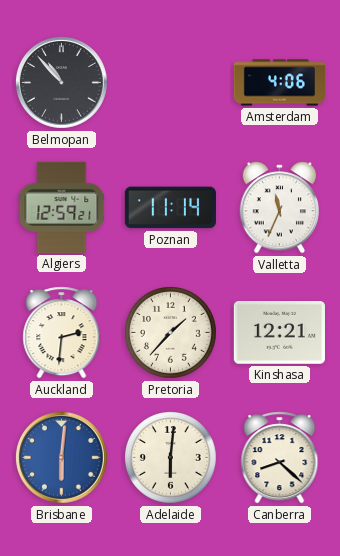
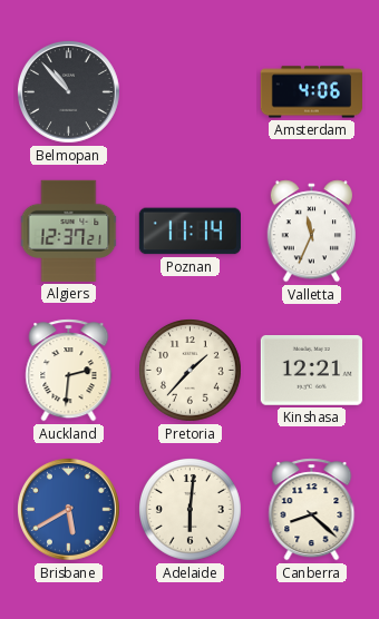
Algiers: 12:59 -> 12:37
Brisbane: 6:01 -> 5:40
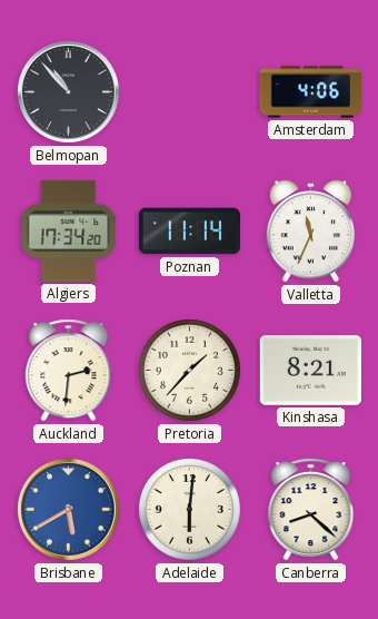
Algiers: 12:37 -> 17:34
Kinshasa: 12:21 -> 8:21
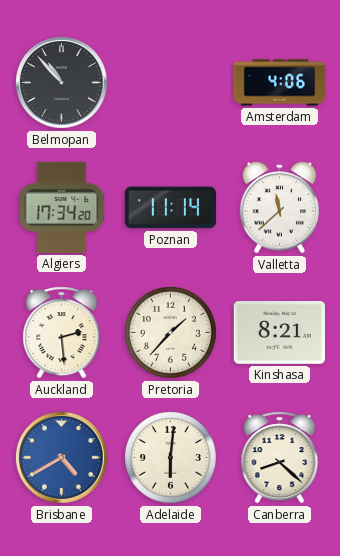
Valletta: 11:34 -> 11:38
Auckland: 2:31 -> 2:29
Brisbane: 5:40 -> 4:40
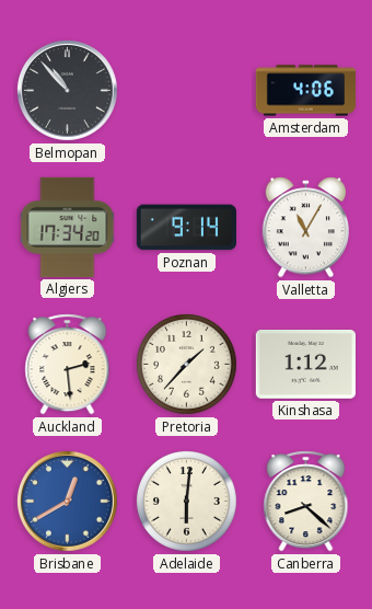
Poznan: 11:14 -> 9:14
Valletta: 11:38 -> 11:05
Kinshasa: 8:21 -> 1:12
Brisbane: 4:40 -> 12:40
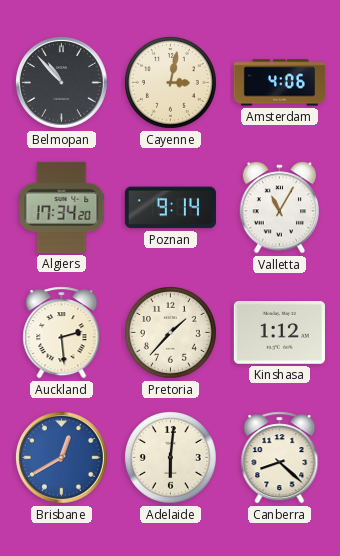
Cayenne: none -> 3:02
